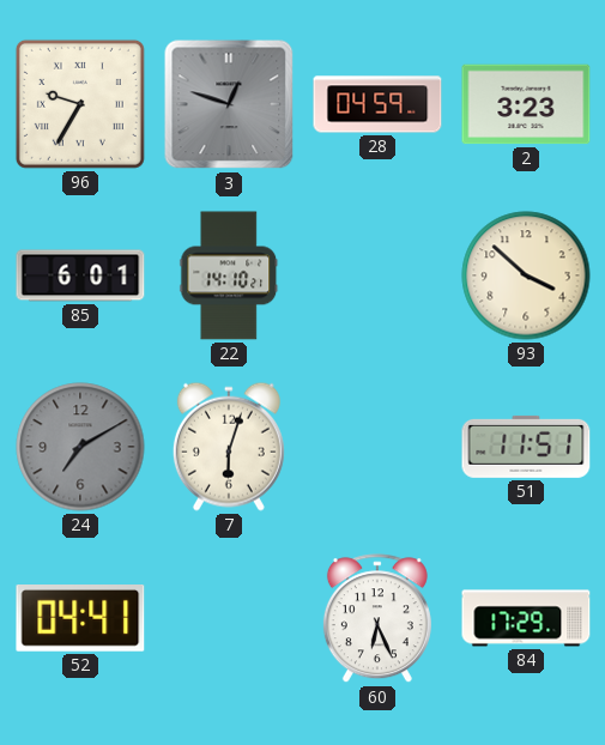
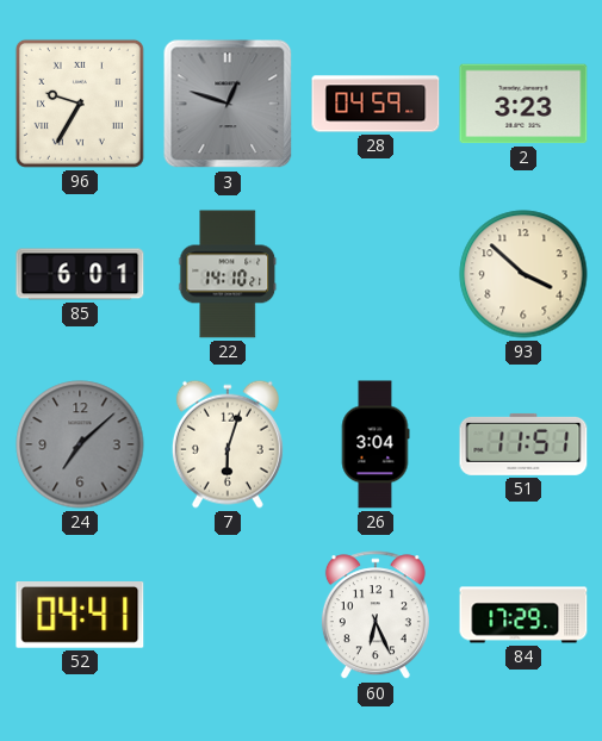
24: 7:10 -> 7:08
26: none -> 3:04
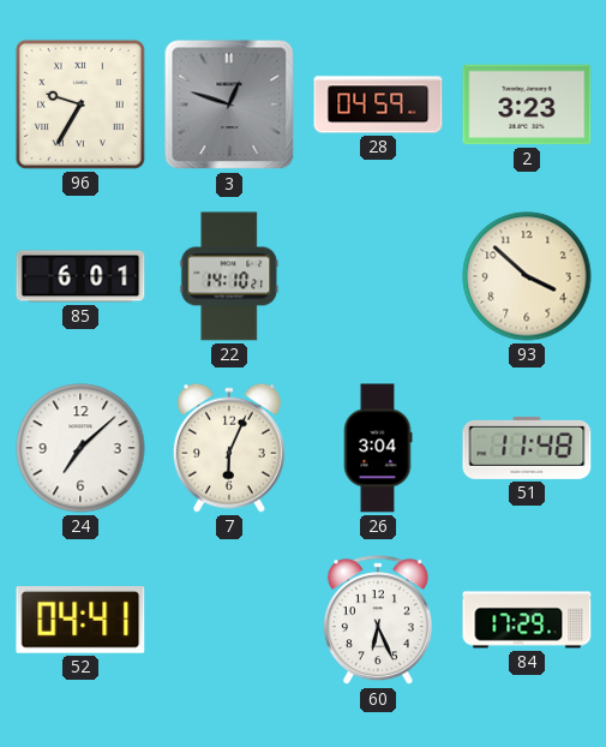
24 dial: grey -> white
7: 6:03 -> 6:04
51: 11:51 -> 11:48
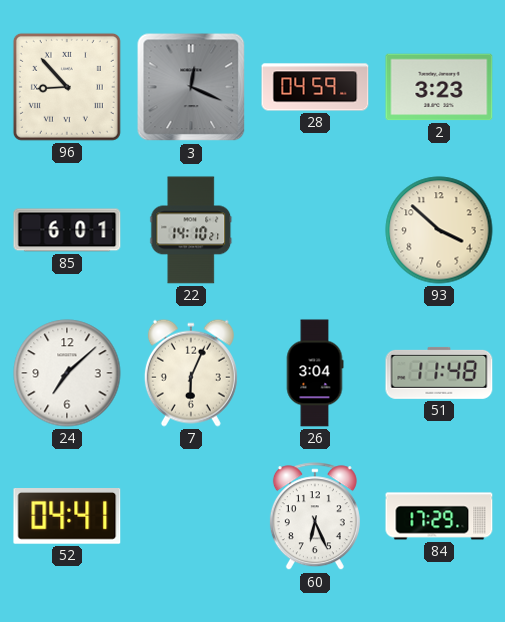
96: 9:35 -> 8:53
3: 12:48 -> 12:19
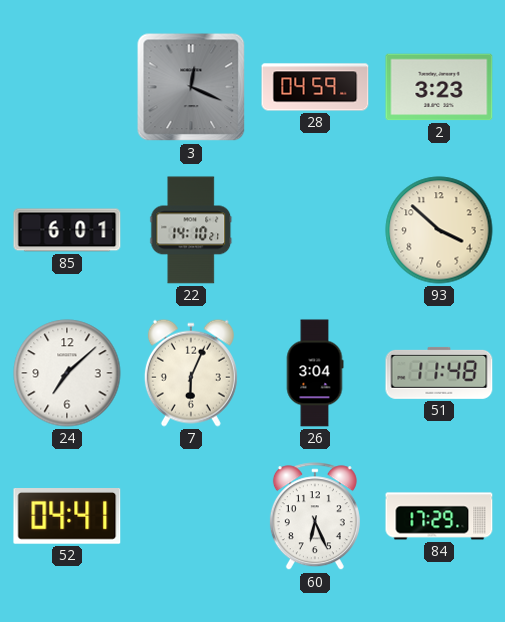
96: 8:53 -> none
